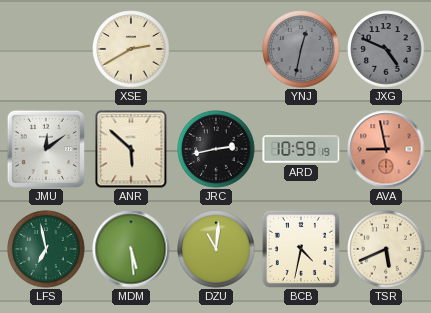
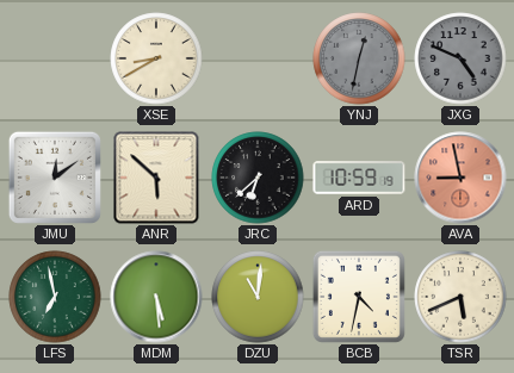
XSE: 2:40 -> 8:40
JRC: 2:43 -> 6:38
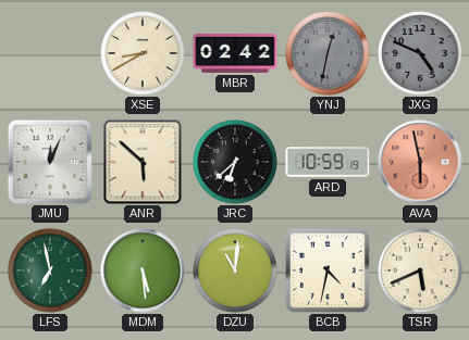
MBR: none -> 02:42
JMU: 12:09 -> 12:04
AVA: 8:58 -> 5:58
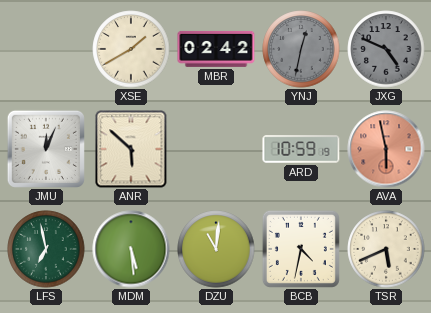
XSE: 8:40 -> 1:40
JRC: 6:38 -> none
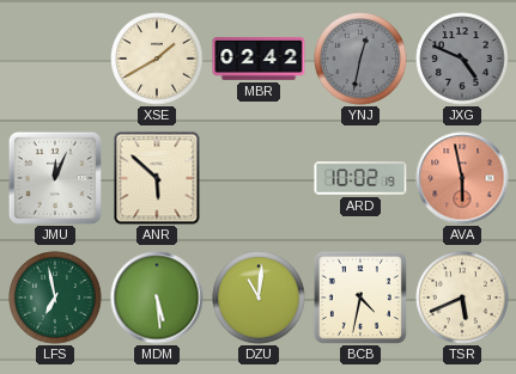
ARD: 10:59 -> 10:02
